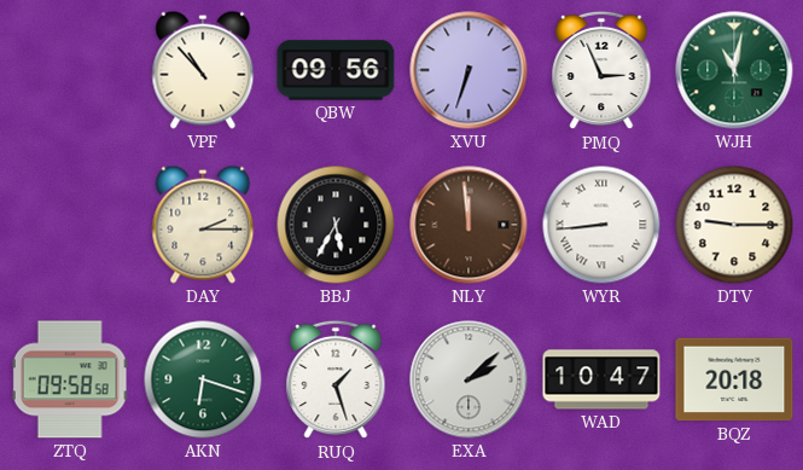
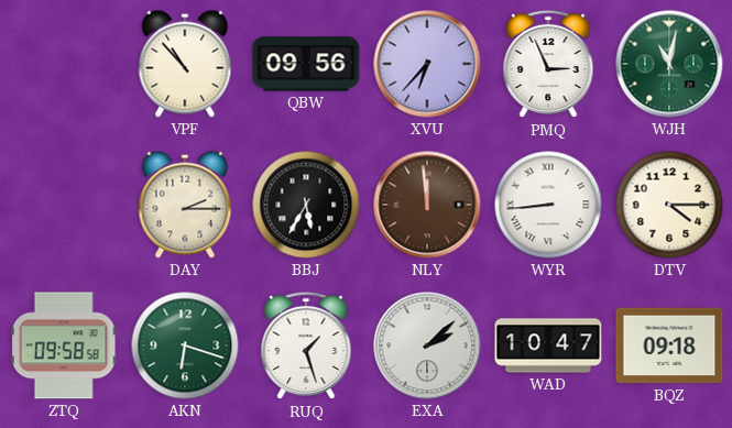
XVU: 6:33 -> 6:37
DTV: 9:15 -> 4:15
BQZ: 20:18 -> 09:18
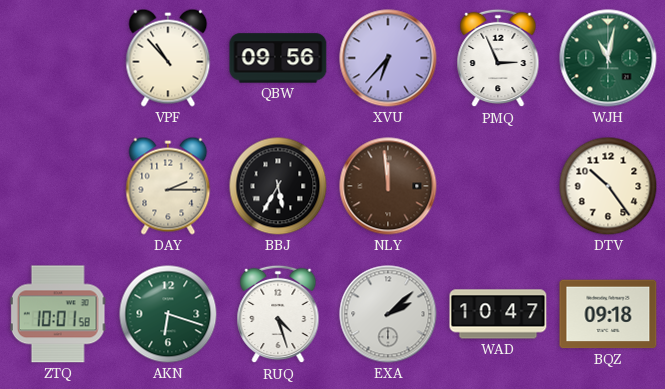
WYR: 8:44 -> none
DTV: 4:15 -> 10:24
ZTQ: 09:58 -> 10:01
RUQ: 1:27 -> 4:27
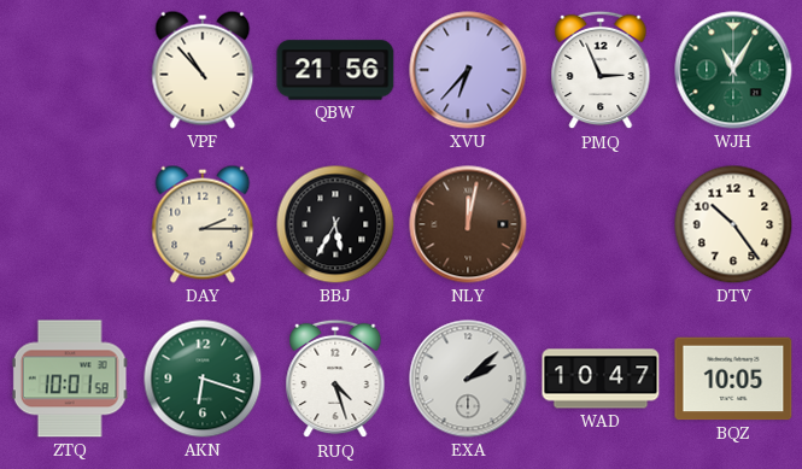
QBW: 09:56 -> 21:56
WJH: 11:02 -> 11:05
NLY: 11:59 -> 12:02
BQZ: 09:18 -> 10:05
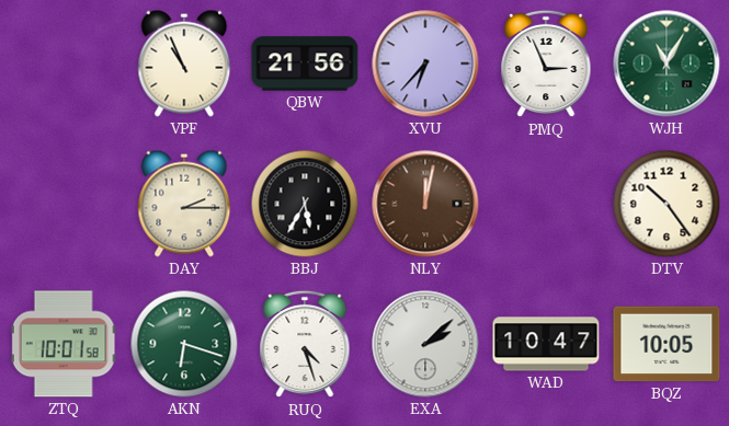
VPF: 10:53 -> 10:56
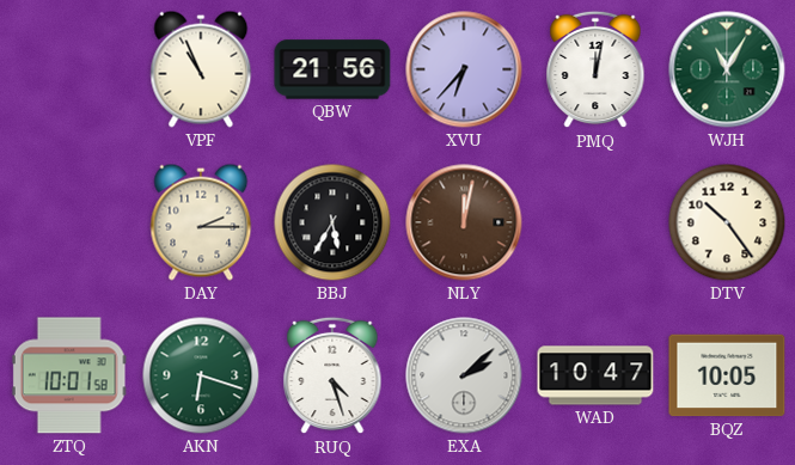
PMQ: 2:56 -> 12:02
